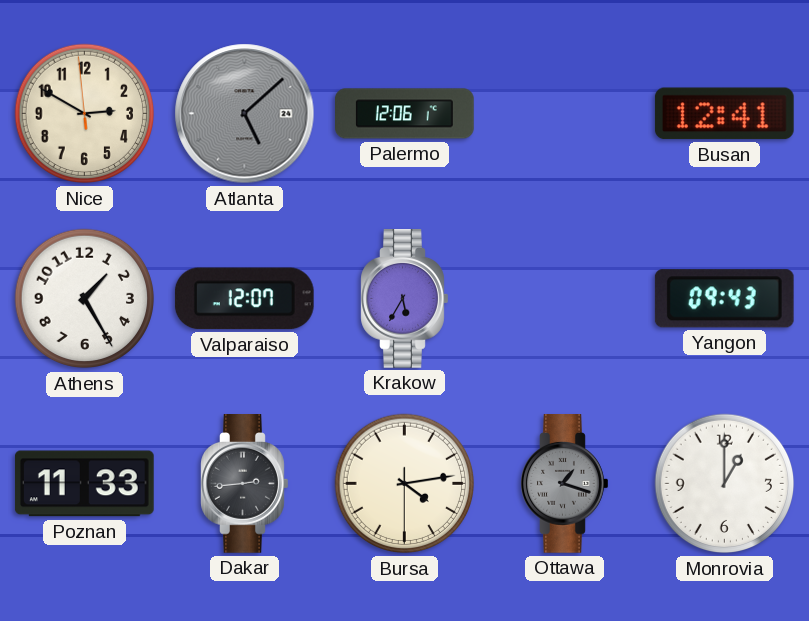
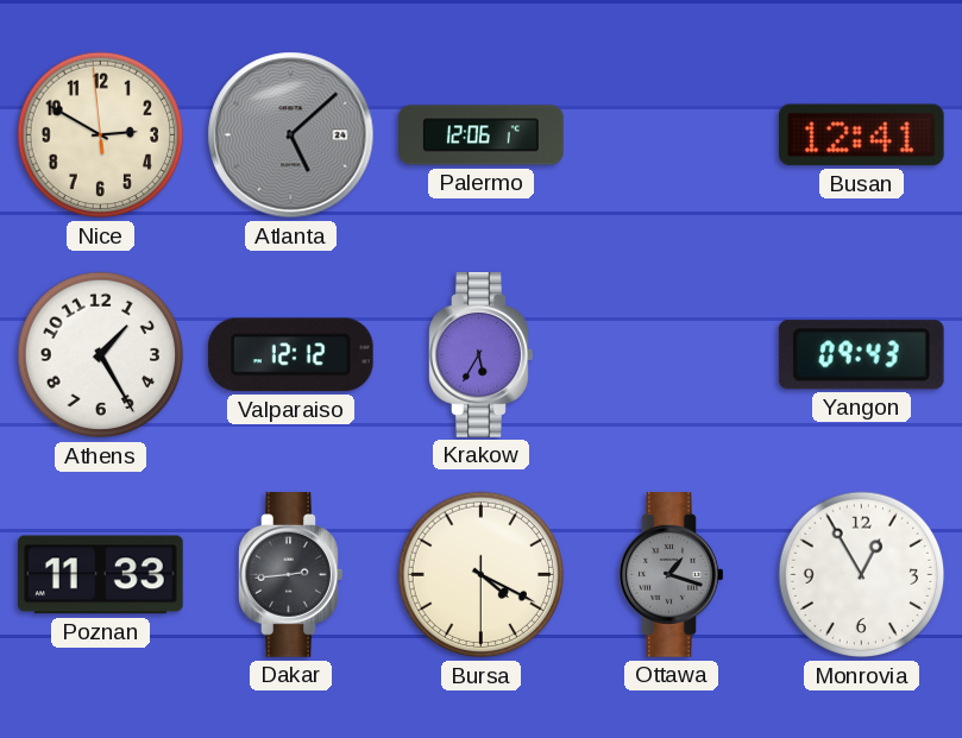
Valparaiso: 12:07 -> 12:12
Bursa: 4:13 -> 4:19
Monrovia: 1:00 -> 12:55
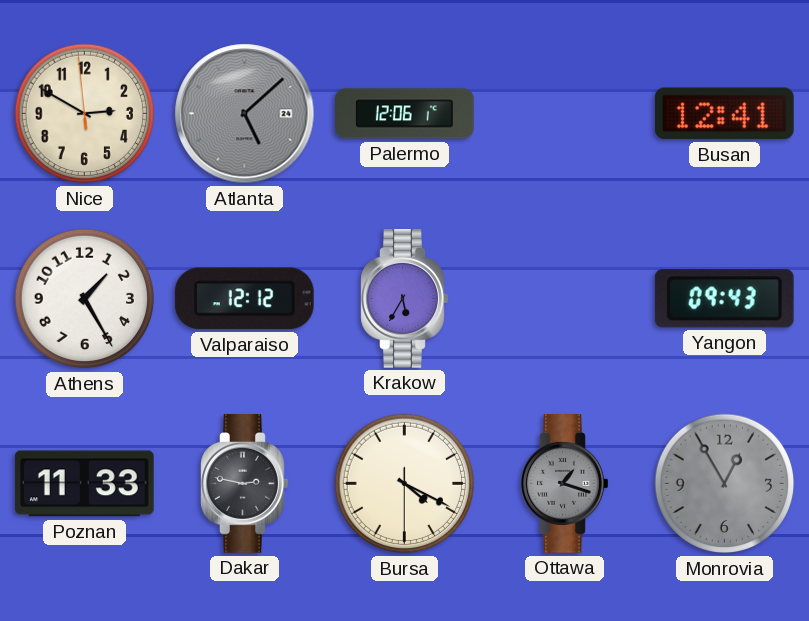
Dakar: 2:44 -> 2:47
Monrovia dial: white -> grey
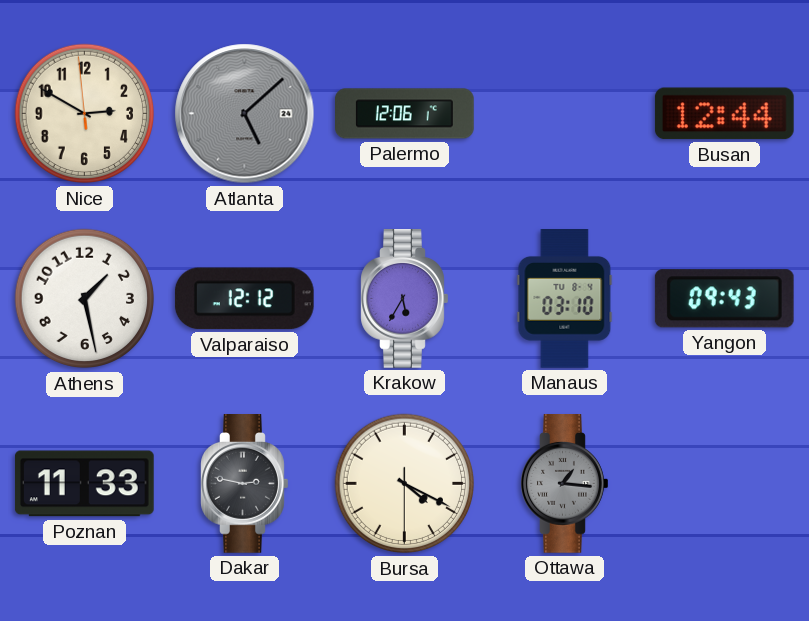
Busan: 12:41 -> 12:44
Athens: 1:25 -> 1:28
Manaus: none -> 03:10
Ottawa: 1:18 -> 1:16
Monrovia: 12:55 -> none
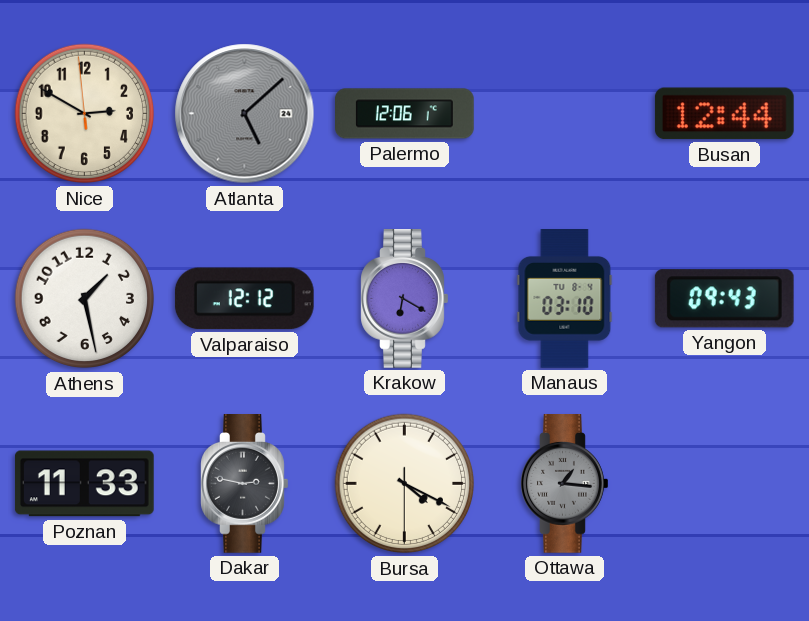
Krakow: 5:35 -> 6:20
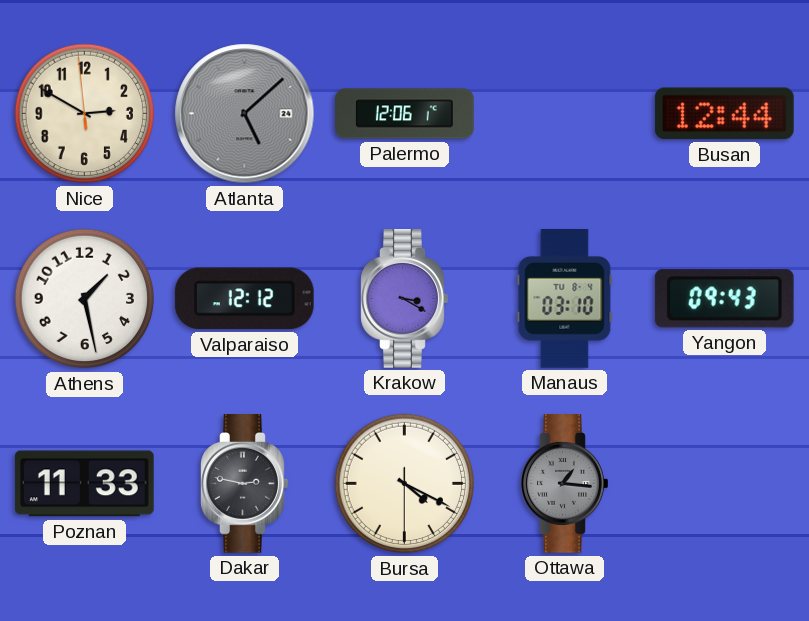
Krakow: 6:20 -> 3:20
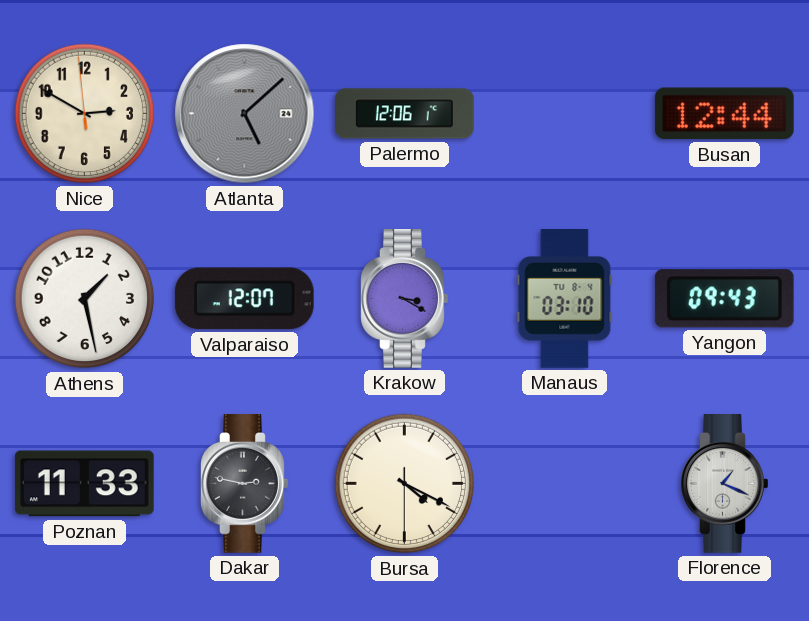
Valparaiso: 12:12 -> 12:07
Ottawa: 1:16 -> none
Florence: none -> 1:19
